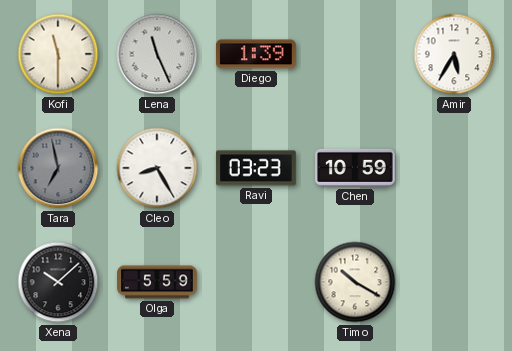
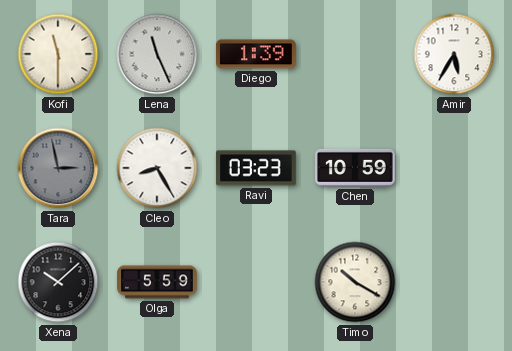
Tara: 6:58 -> 2:58
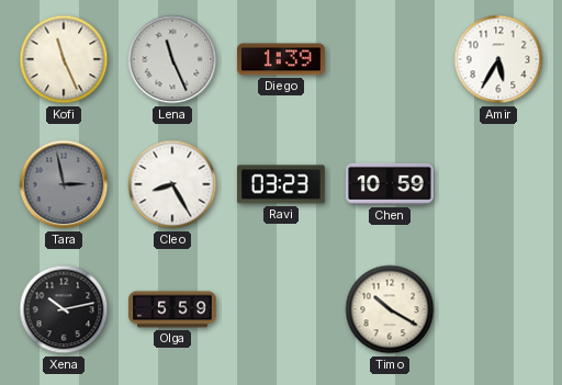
Kofi: 11:30 -> 11:26
Xena: 10:08 -> 10:13
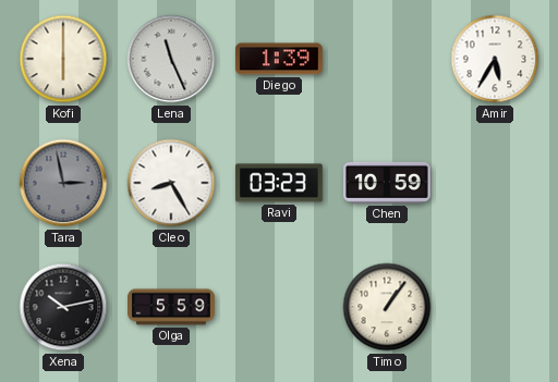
Kofi: 11:26 -> 6:00
Timo: 10:20 -> 1:06
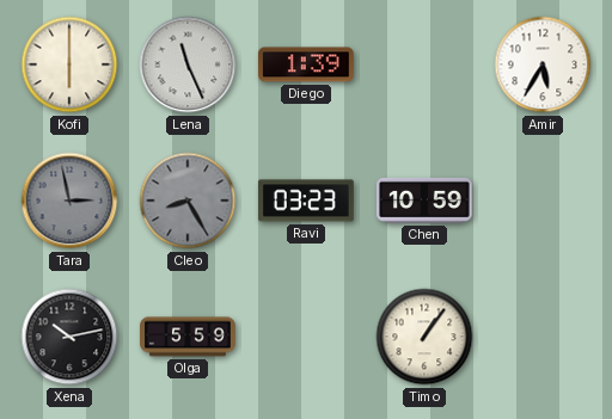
Cleo dial: white -> grey
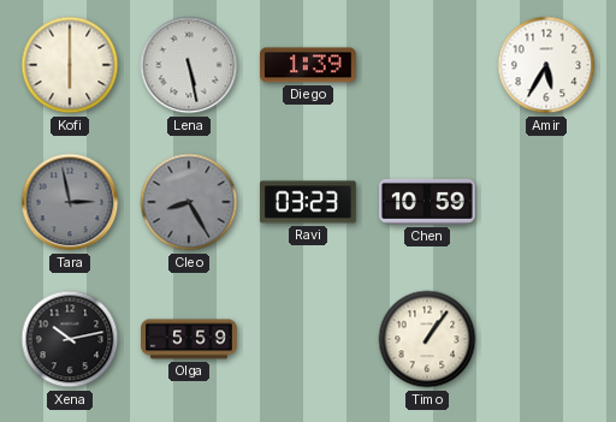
Lena: 11:26 -> 5:28
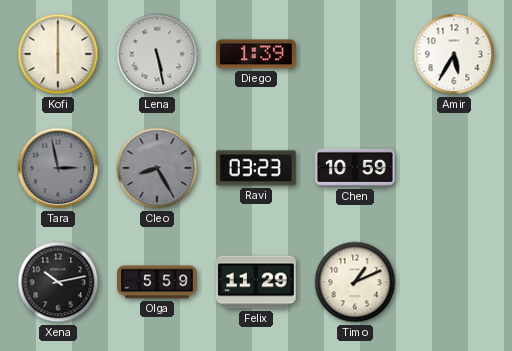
Felix: none -> 11:29
Timo: 1:06 -> 1:11
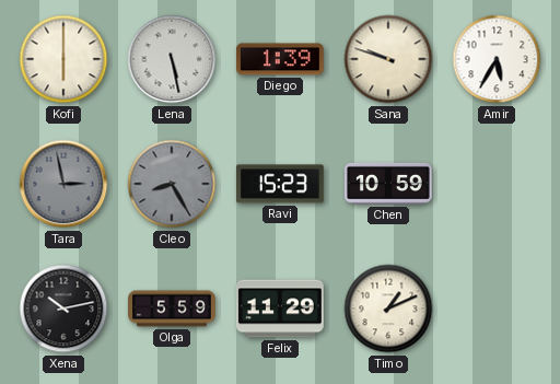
Sana: none -> 9:48
Ravi: 03:23 -> 15:23
